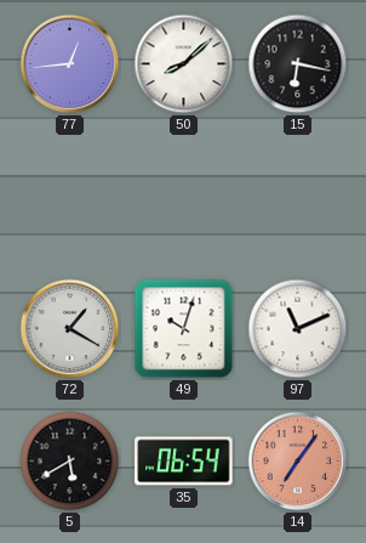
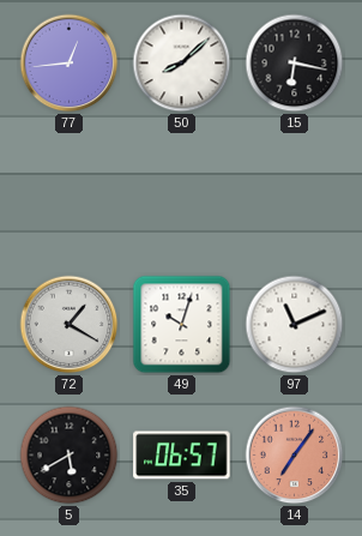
35: 06:54 -> 06:57
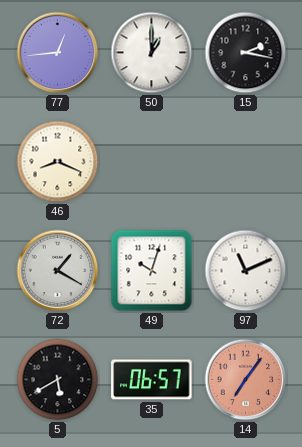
50: 8:08 -> 1:00
15: 6:17 -> 2:17
46: none -> 8:19
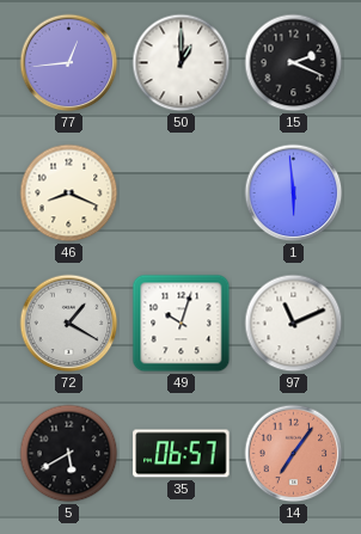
15: 2:17 -> 2:19
1: none -> 5:59
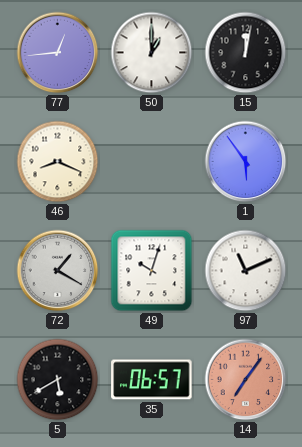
15: 2:19 -> 12:02
1: 5:59 -> 5:54
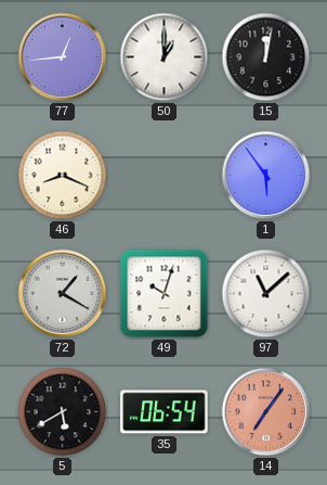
97: 11:11 -> 11:08
35: 06:57 -> 06:54
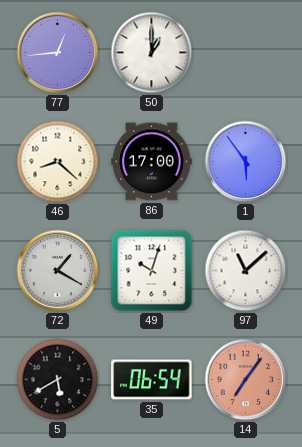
15: 12:02 -> none
46: 8:19 -> 8:22
86: none -> 17:00
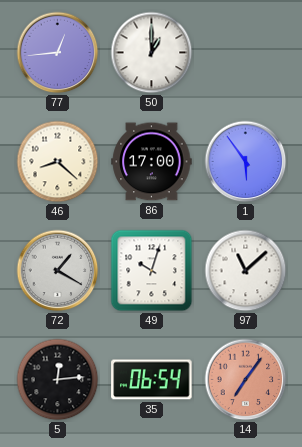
5: 5:40 -> 12:14
